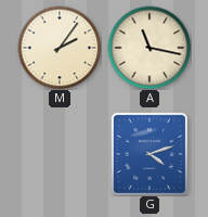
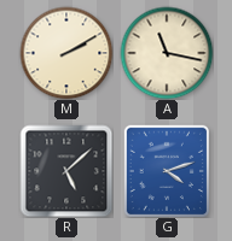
M: 2:06 -> 2:10
R: none -> 5:08
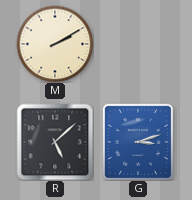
A: 11:17 -> none
G: 4:12 -> 3:12
